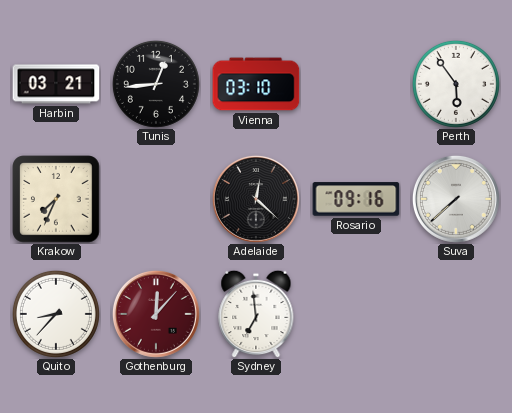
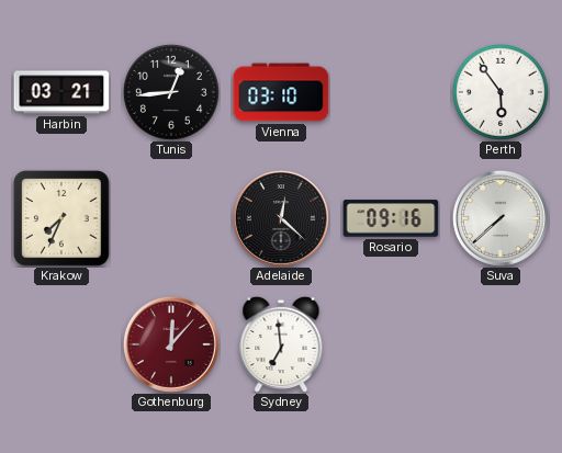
Quito: 8:37 -> none
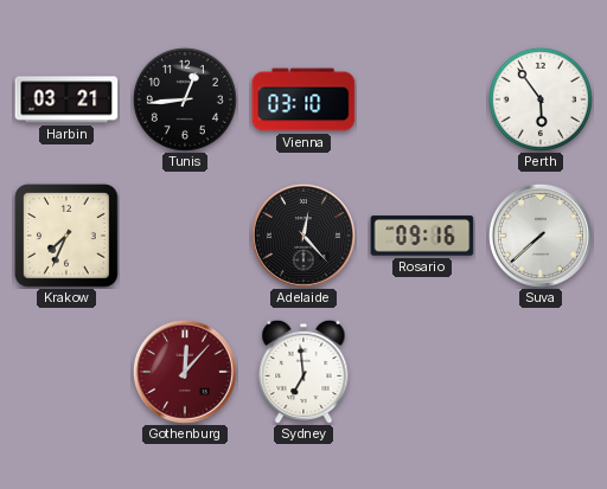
Adelaide: 12:22 -> 12:23
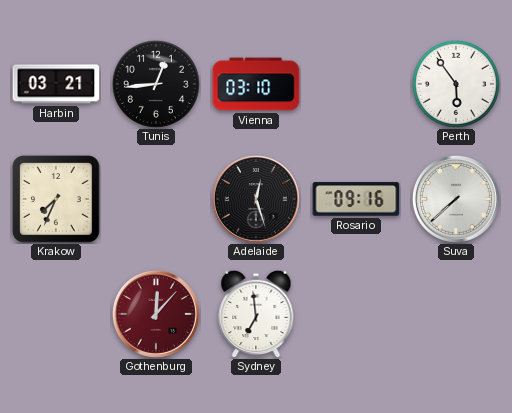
Adelaide: 12:23 -> 12:27
